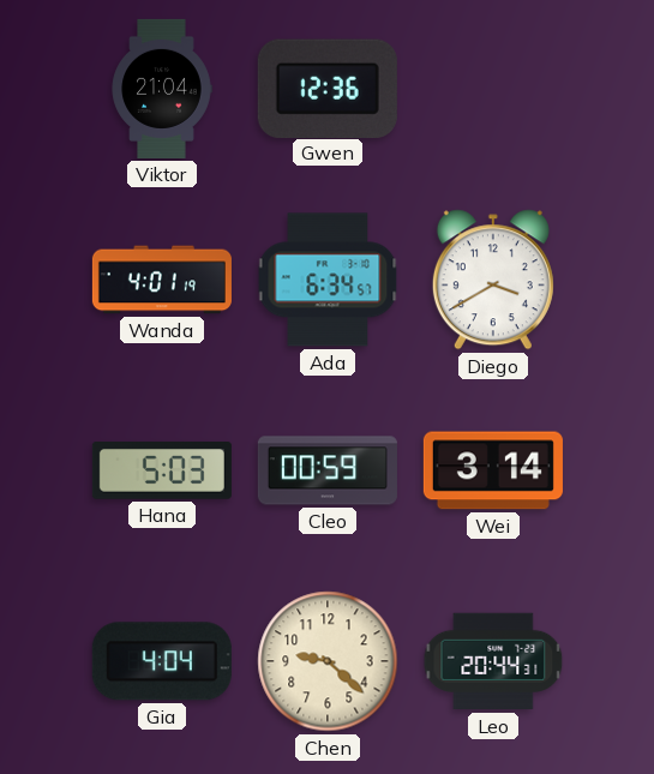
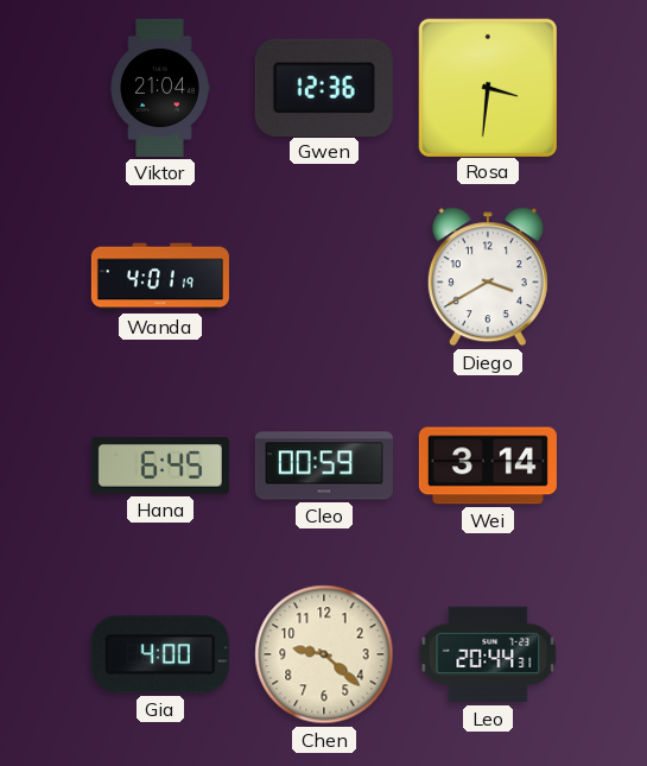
Rosa: none -> 3:31
Ada: 6:34 -> none
Hana: 5:03 -> 6:45
Gia: 4:04 -> 4:00
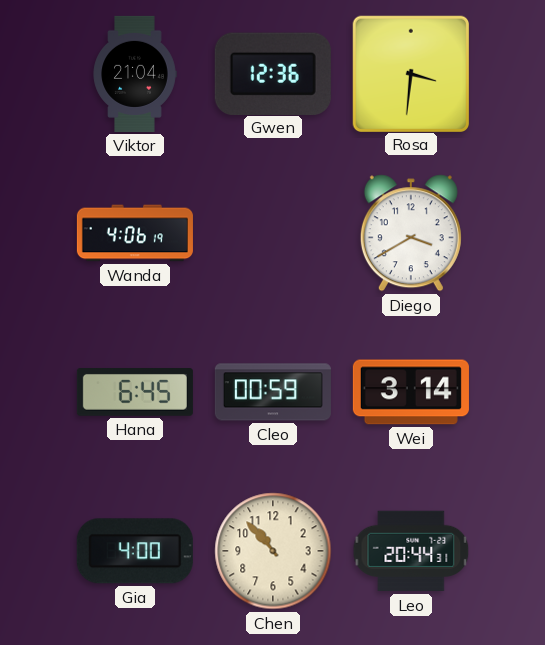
Wanda: 4:01 -> 4:06
Chen: 9:22 -> 10:53
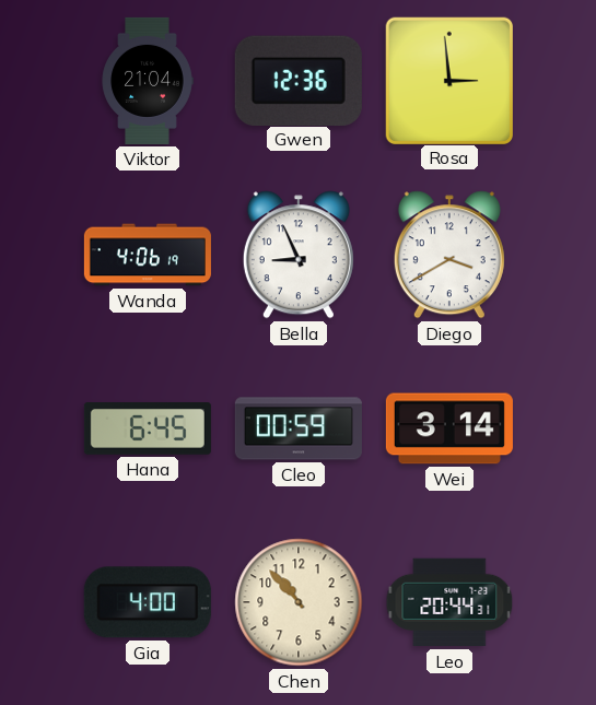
Rosa: 3:31 -> 2:59
Bella: none -> 8:56
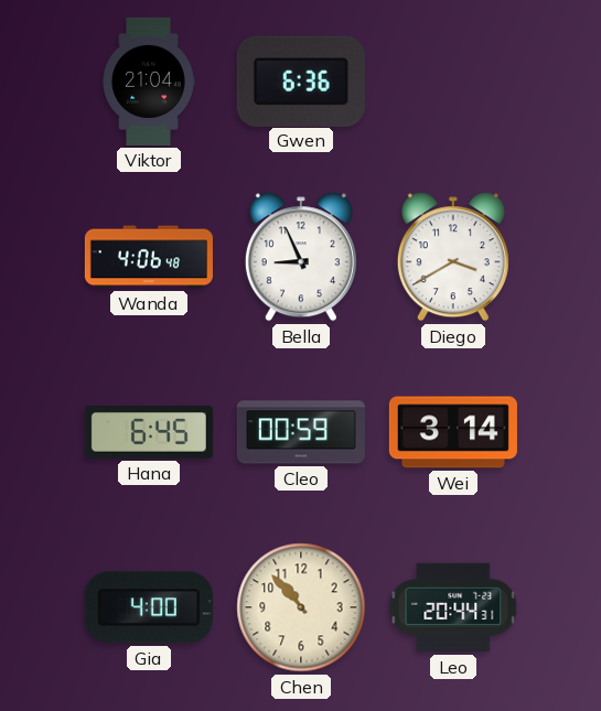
Gwen: 12:36 -> 6:36
Rosa: 2:59 -> none
Wanda: 4:06:19 -> 4:06:48
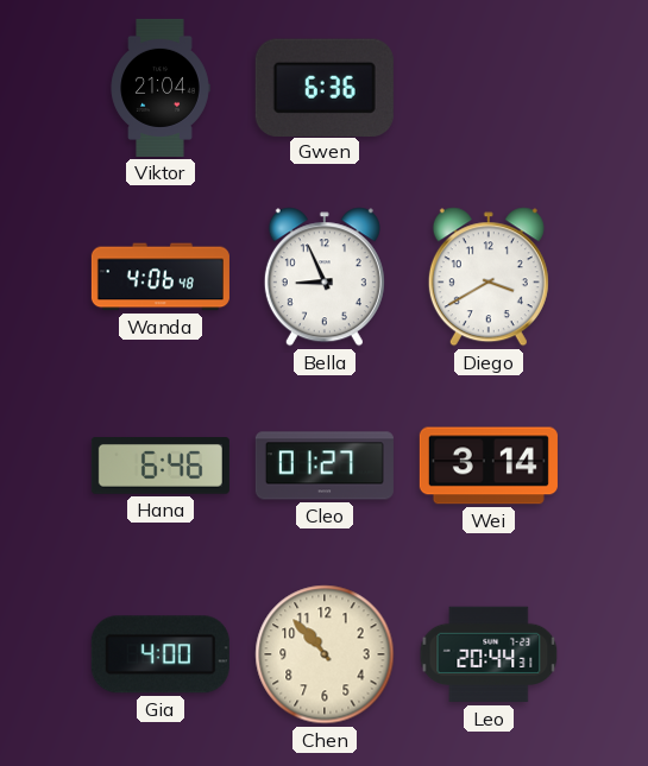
Hana: 6:45 -> 6:46
Cleo: 00:59 -> 01:27
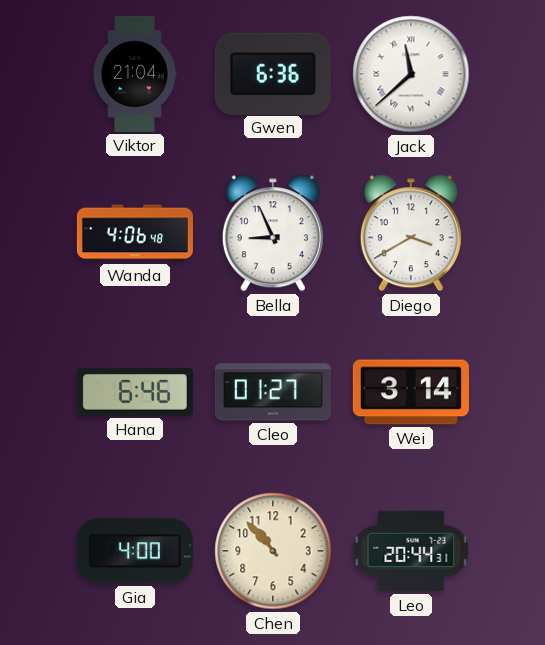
Jack: none -> 11:38
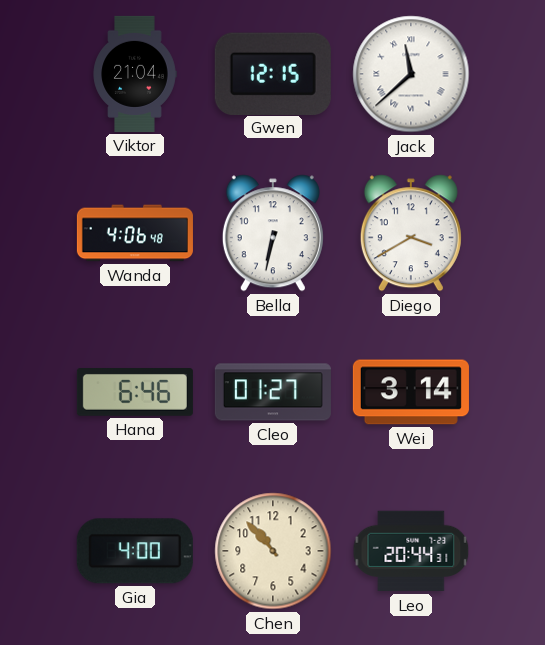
Gwen: 6:36 -> 12:15
Bella: 8:56 -> 6:32
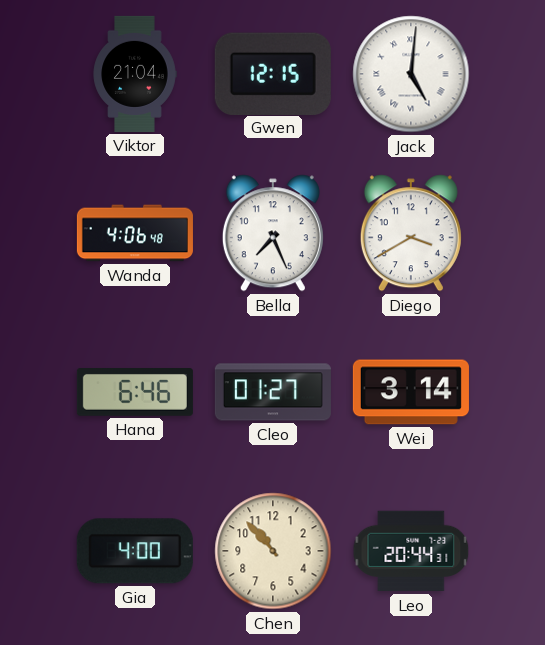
Jack: 11:38 -> 5:01
Bella: 6:32 -> 7:26
